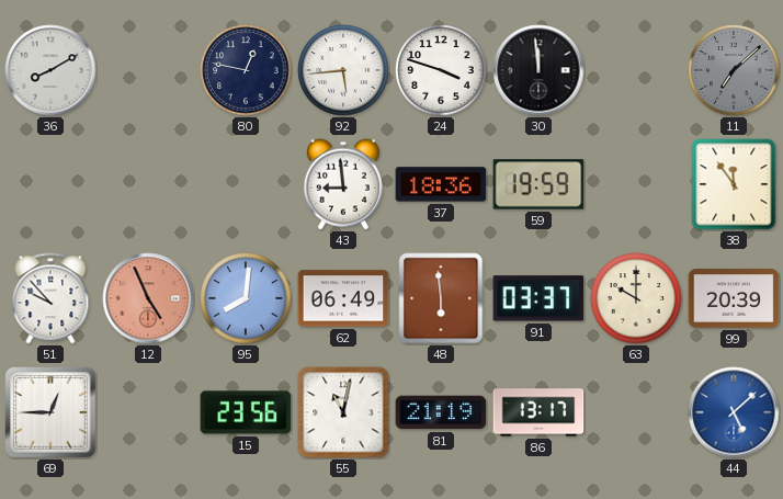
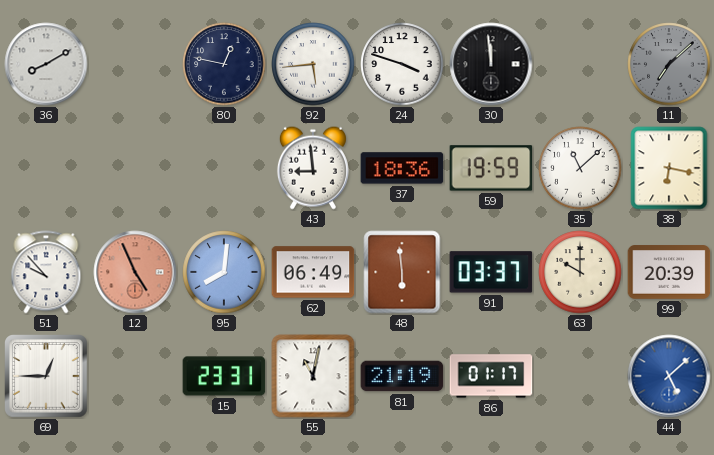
35: none -> 11:08
38: 11:54 -> 6:17
15: 23:56 -> 23:31
86: 13:17 -> 01:17
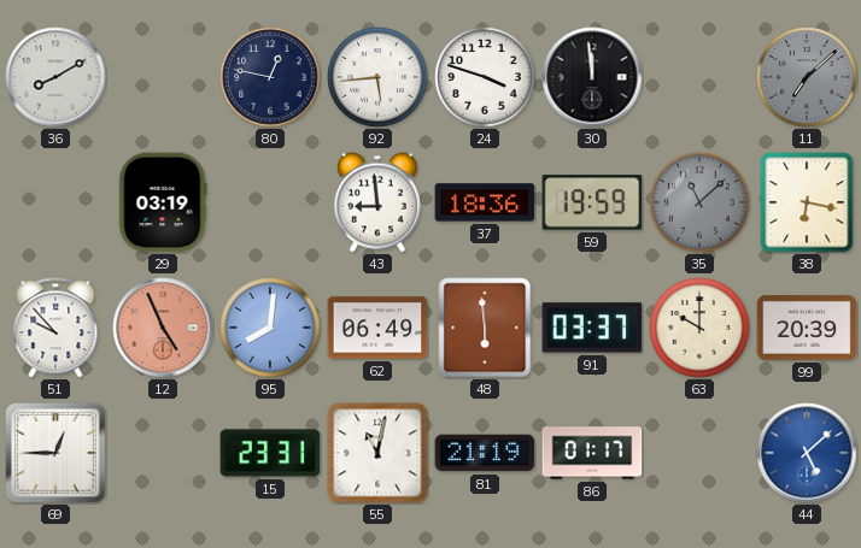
29: none -> 03:19
35 dial: white -> grey
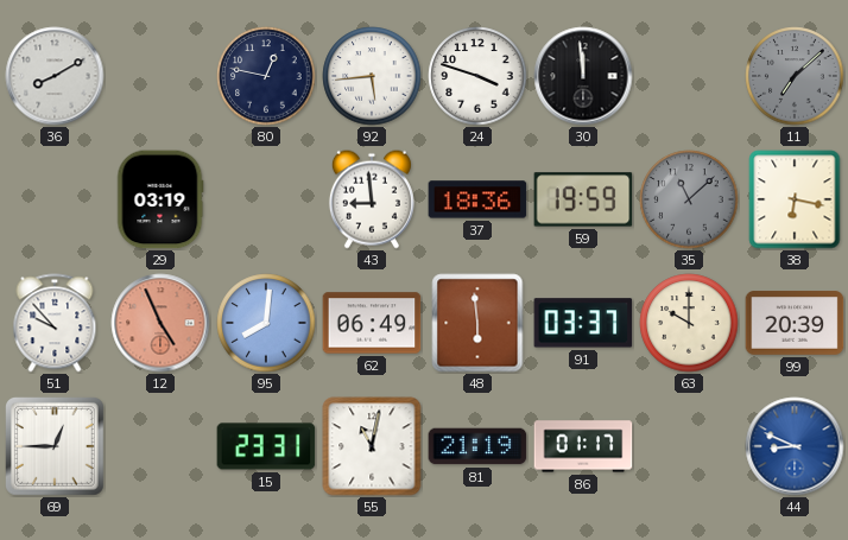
44: 5:08 -> 8:49
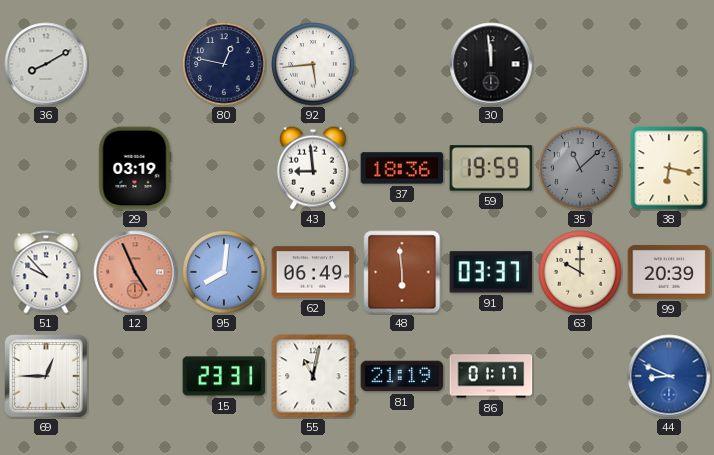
24: 3:48 -> none
11: 7:08 -> none
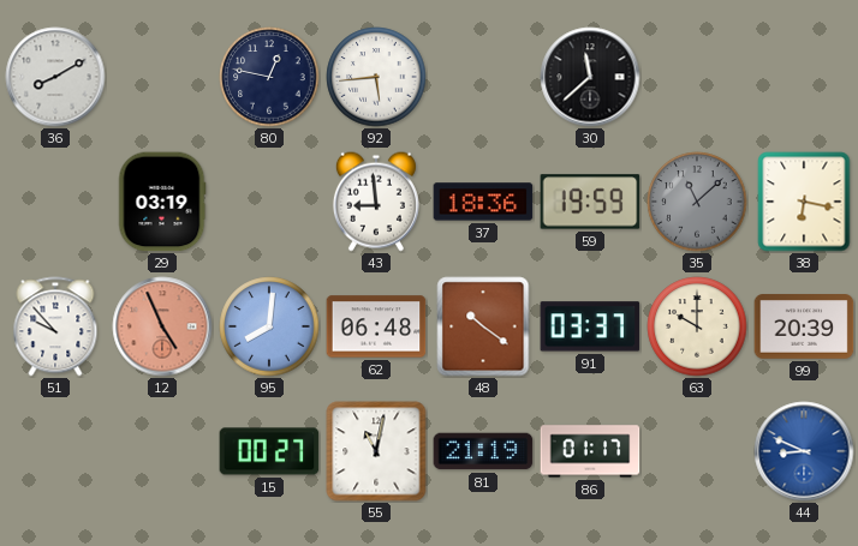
30: 11:59 -> 11:38
62: 06:49 -> 06:48
48: 5:59 -> 10:21
69: 12:45 -> none
15: 23:31 -> 00:27
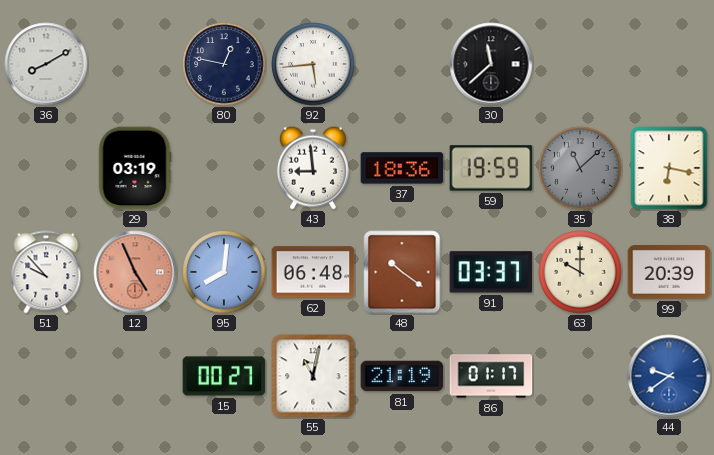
44: 8:49 -> 9:39
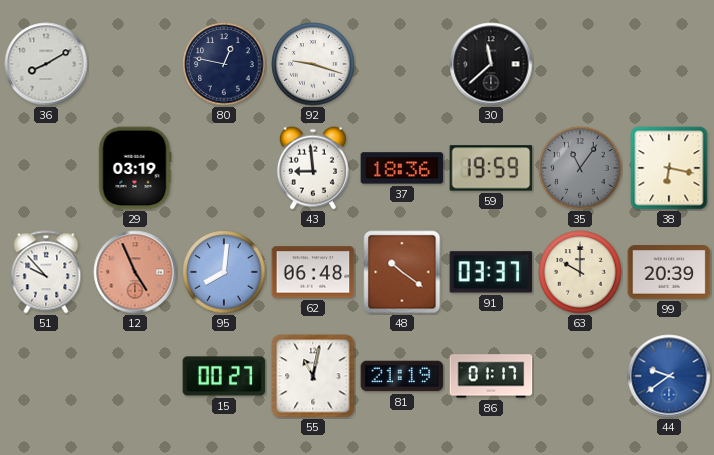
92: 5:44 -> 9:18
35: 11:08 -> 11:06
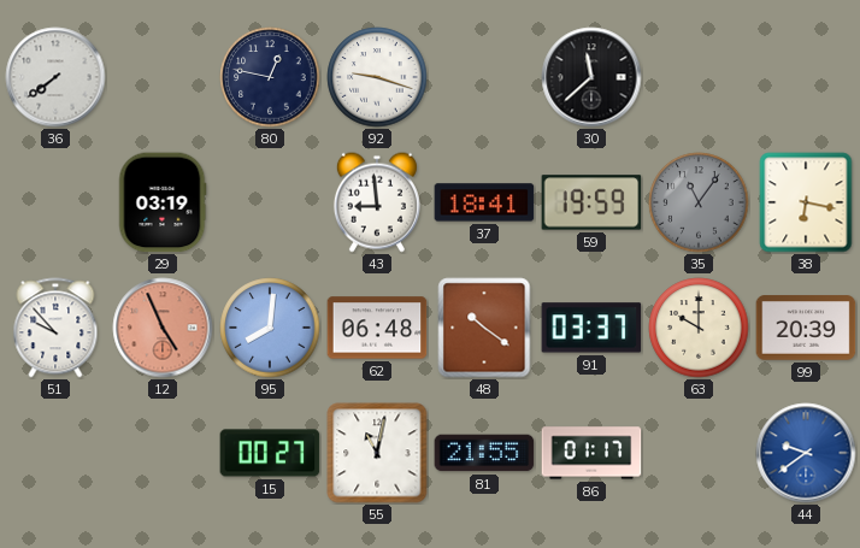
36: 8:10 -> 7:39
37: 18:36 -> 18:41
81: 21:19 -> 21:55
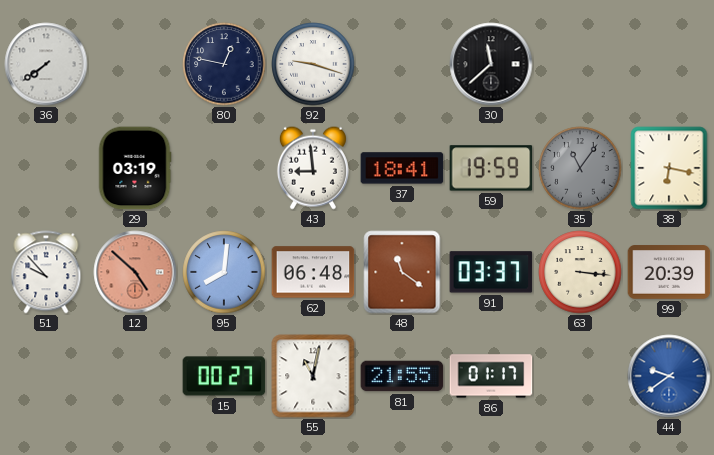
12: 4:56 -> 4:52
48: 10:21 -> 11:21
63: 10:00 -> 3:16
